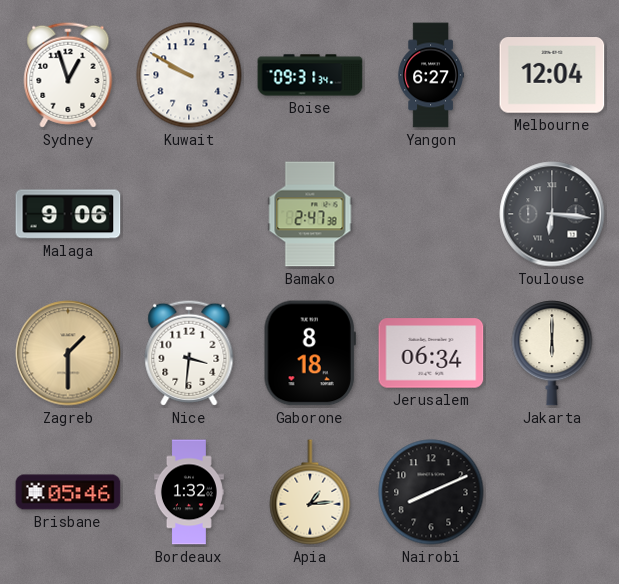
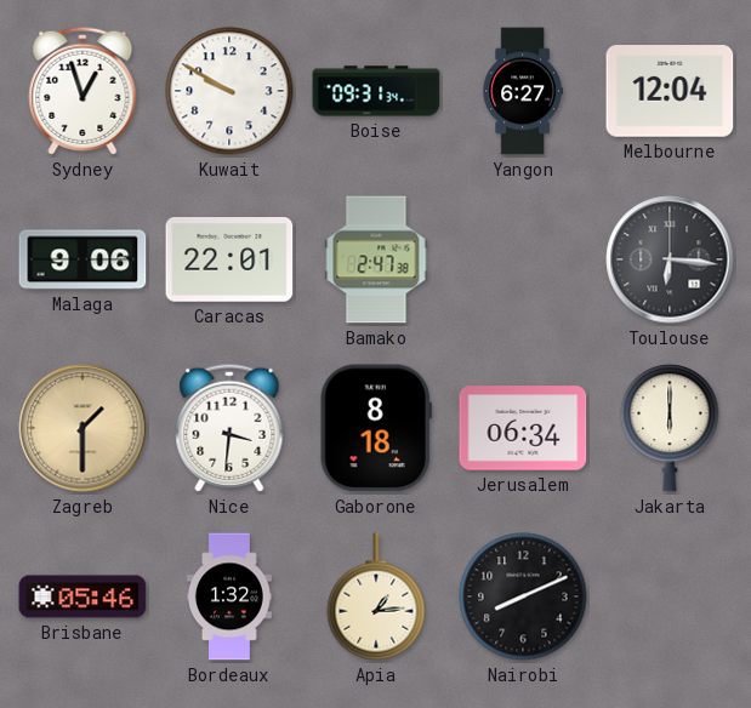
Caracas: none -> 22:01
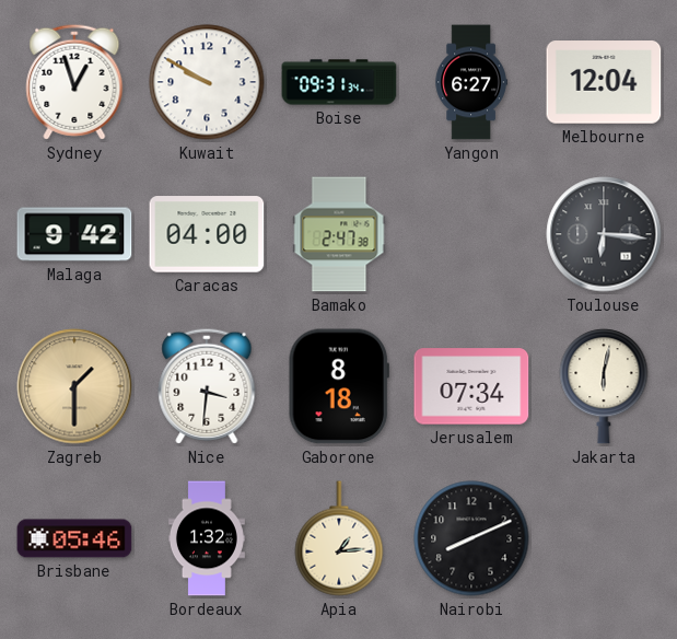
Malaga: 9:06 -> 9:42
Caracas: 22:01 -> 04:00
Jerusalem: 06:34 -> 07:34
Jakarta: 6:00 -> 6:02
